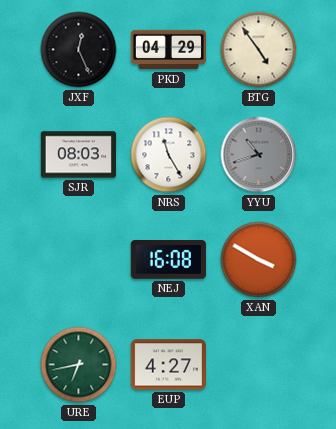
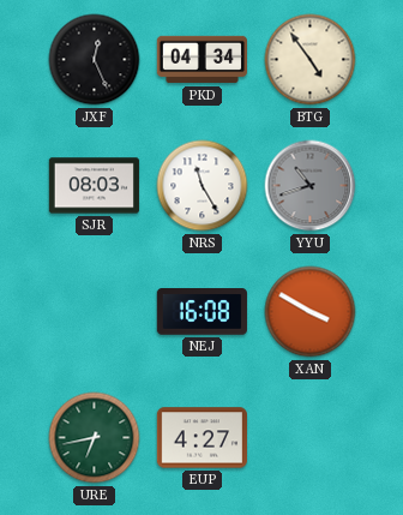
PKD: 04:29 -> 04:34
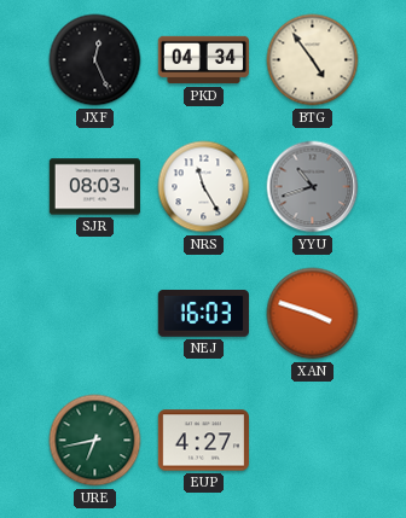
NEJ: 16:08 -> 16:03
XAN: 3:50 -> 3:48
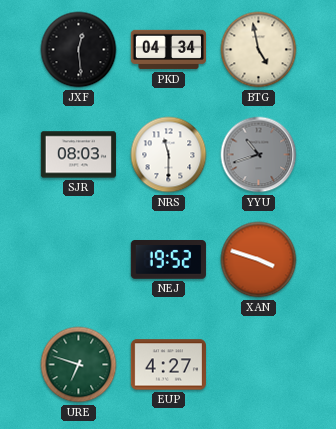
JXF: 12:26 -> 12:29
BTG: 4:54 -> 4:58
NRS: 11:25 -> 11:30
NEJ: 16:03 -> 19:52
URE: 6:43 -> 6:48
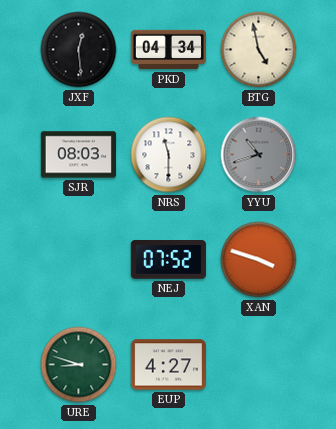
NEJ: 19:52 -> 07:52
URE: 6:48 -> 8:48
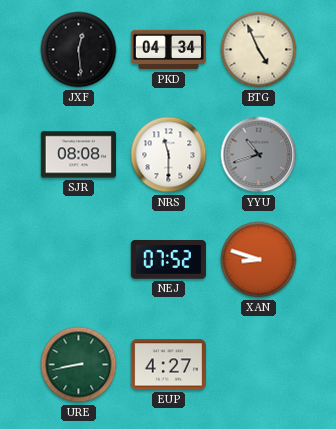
BTG: 4:58 -> 4:56
SJR: 08:03 -> 08:08
XAN: 3:48 -> 8:48
URE: 8:48 -> 8:43
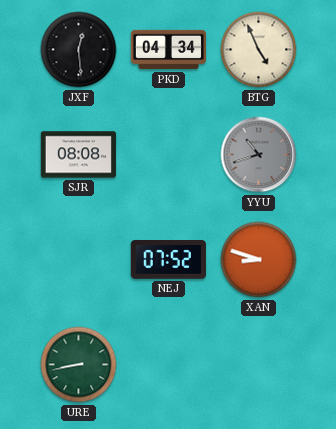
NRS: 11:30 -> none
EUP: 4:27 -> none
